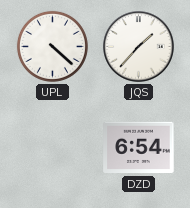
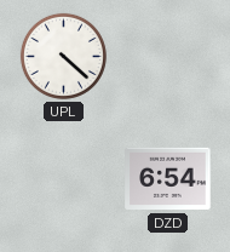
JQS: 1:37 -> none
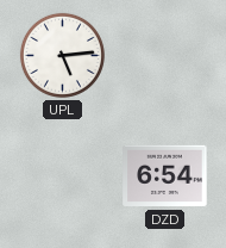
UPL: 4:22 -> 5:14
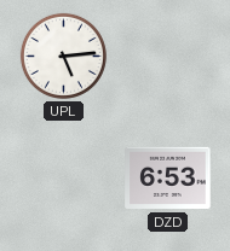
DZD: 6:54 -> 6:53
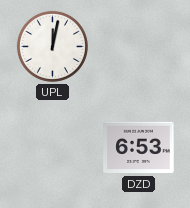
UPL: 5:14 -> 12:02
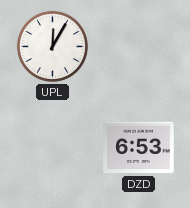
UPL: 12:02 -> 12:05
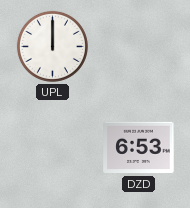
UPL: 12:05 -> 12:00
